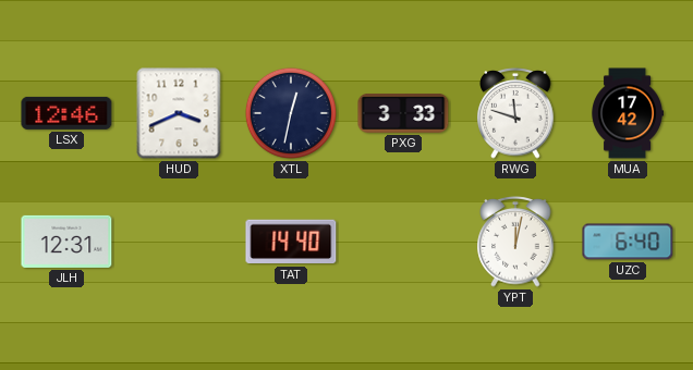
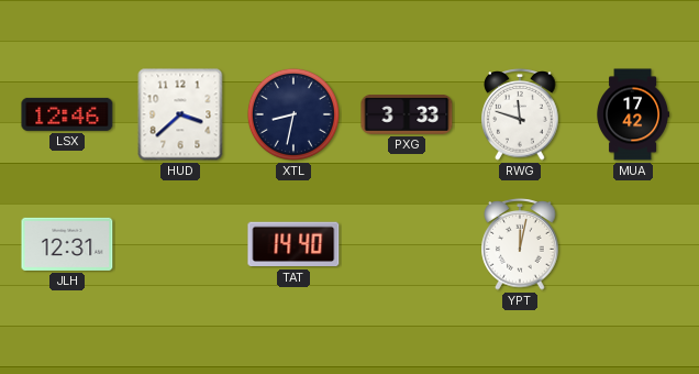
HUD: 3:41 -> 3:38
XTL: 12:32 -> 8:32
UZC: 6:40 -> none
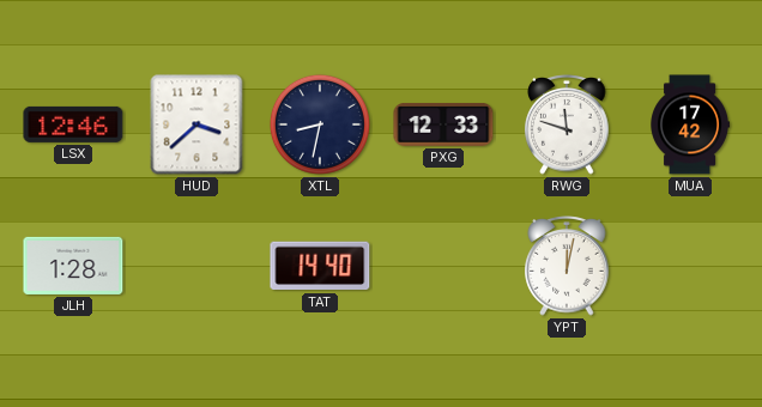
PXG: 3:33 -> 12:33
JLH: 12:31 -> 1:28
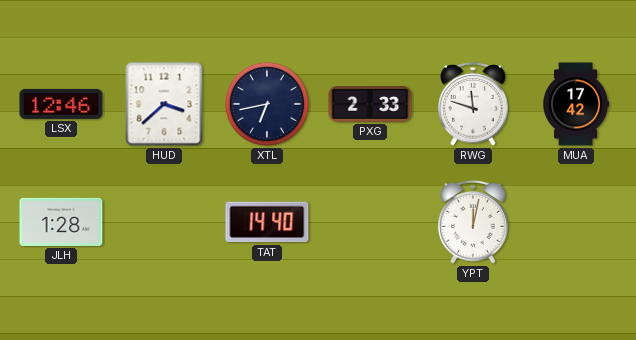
XTL: 8:32 -> 6:43
PXG: 12:33 -> 2:33
